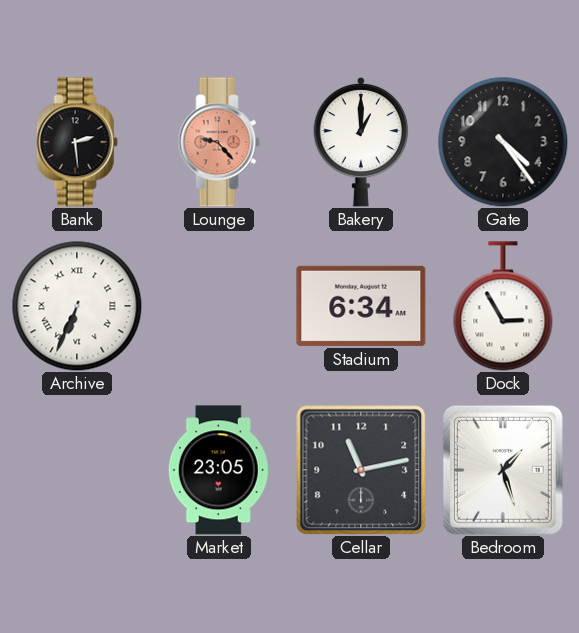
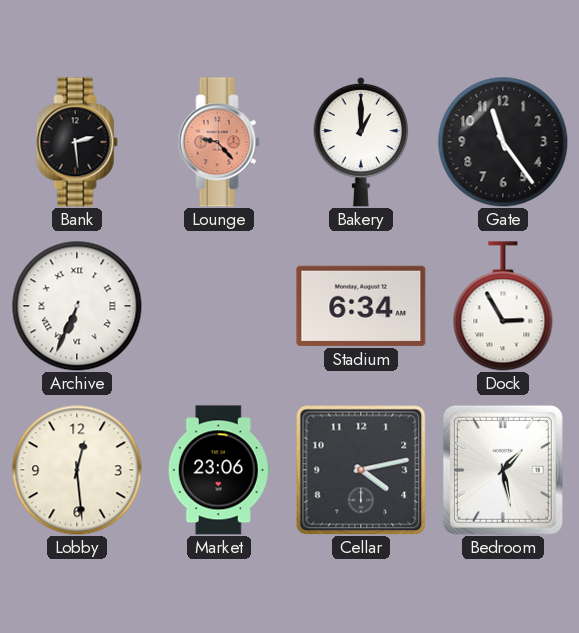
Gate: 4:24 -> 11:24
Lobby: none -> 12:29
Market: 23:05 -> 23:06
Cellar: 11:13 -> 4:13
Bedroom: 1:27 -> 1:28
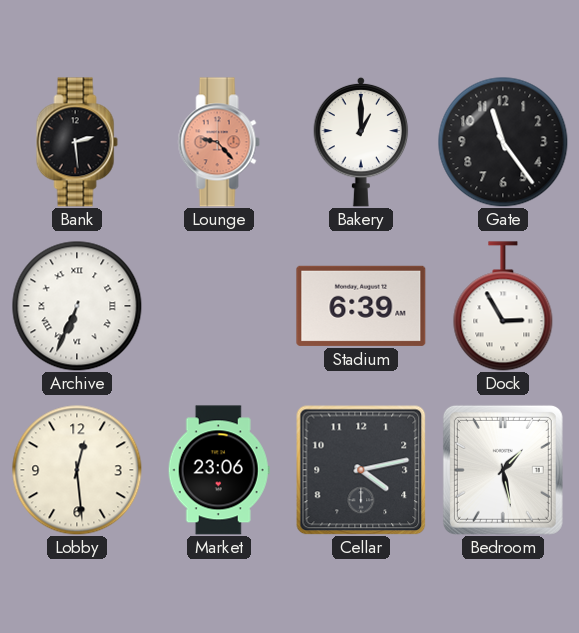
Stadium: 6:34 -> 6:39
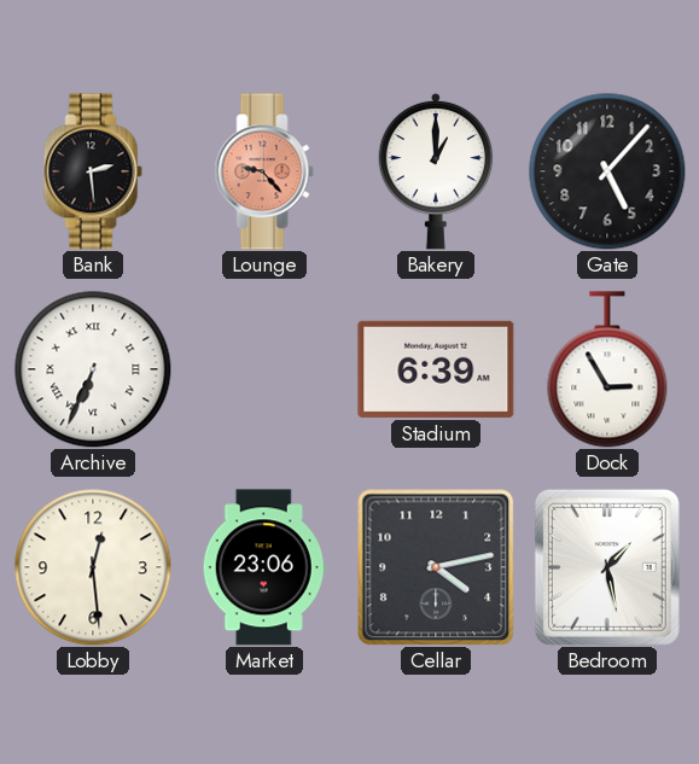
Gate: 11:24 -> 5:07
